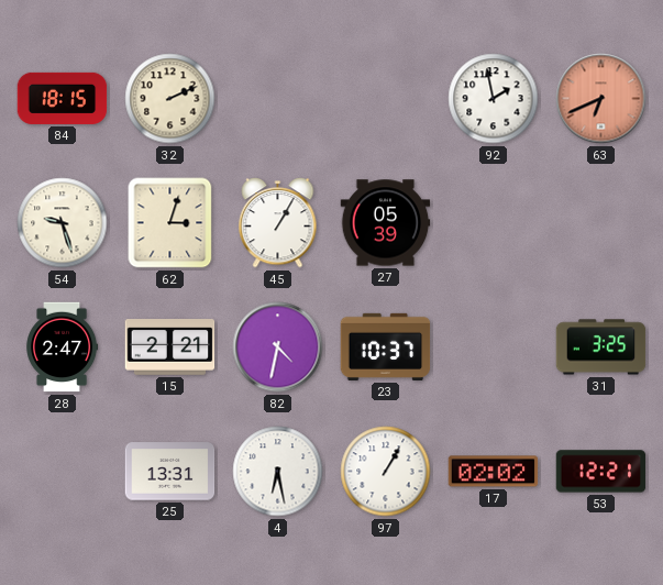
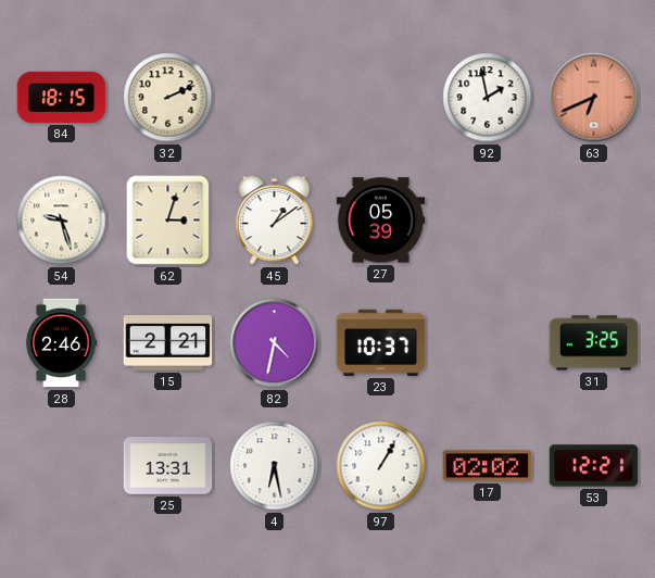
45: 1:05 -> 1:09
28: 2:47 -> 2:46
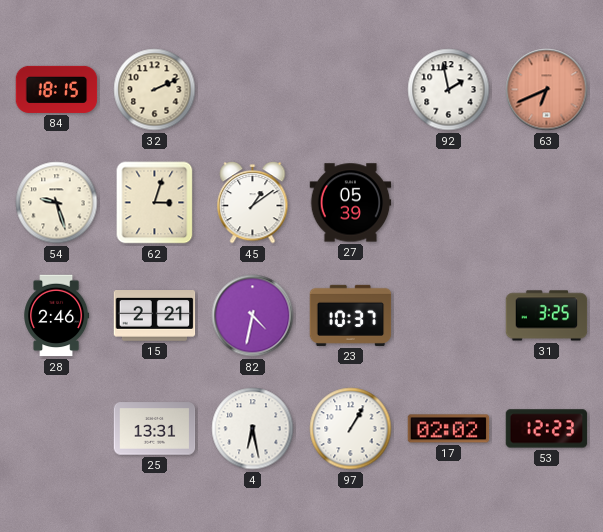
53: 12:21 -> 12:23
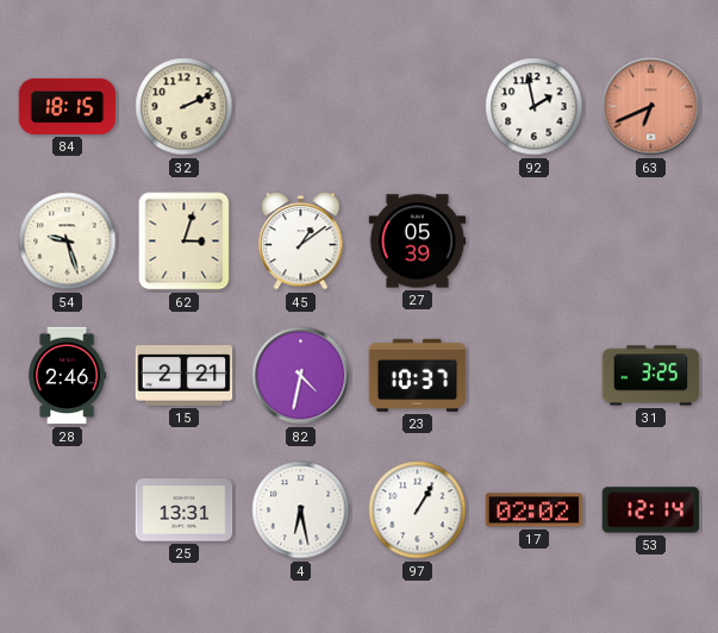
53: 12:23 -> 12:14
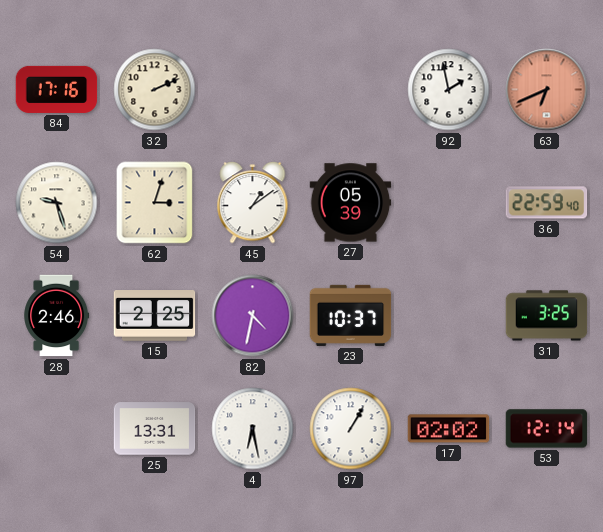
84: 18:15 -> 17:16
36: none -> 22:59
15: 2:21 -> 2:25
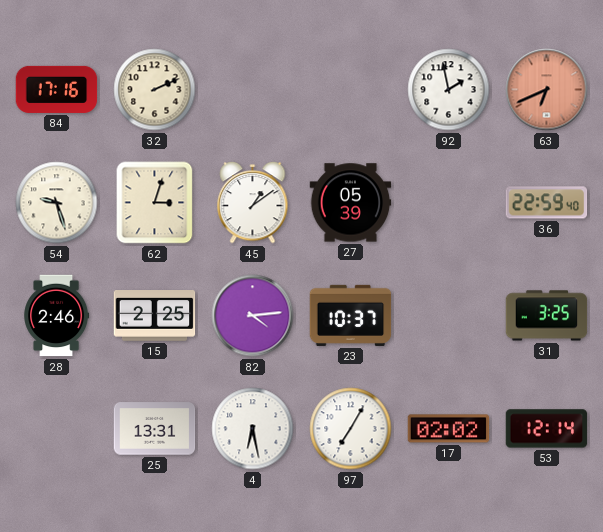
82: 4:32 -> 4:14
97: 1:05 -> 7:05
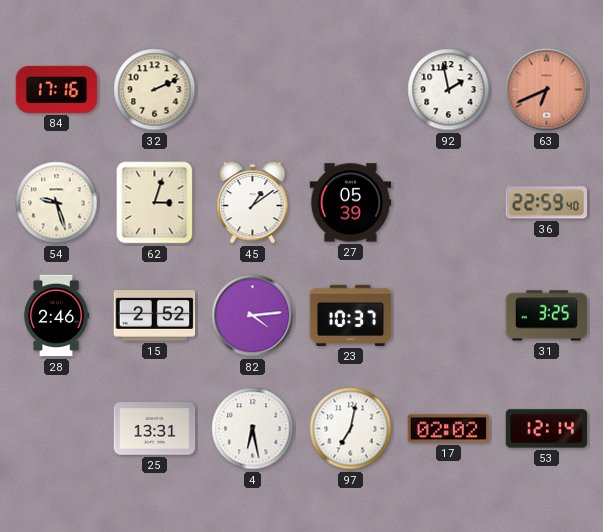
15: 2:25 -> 2:52
97: 7:05 -> 7:02
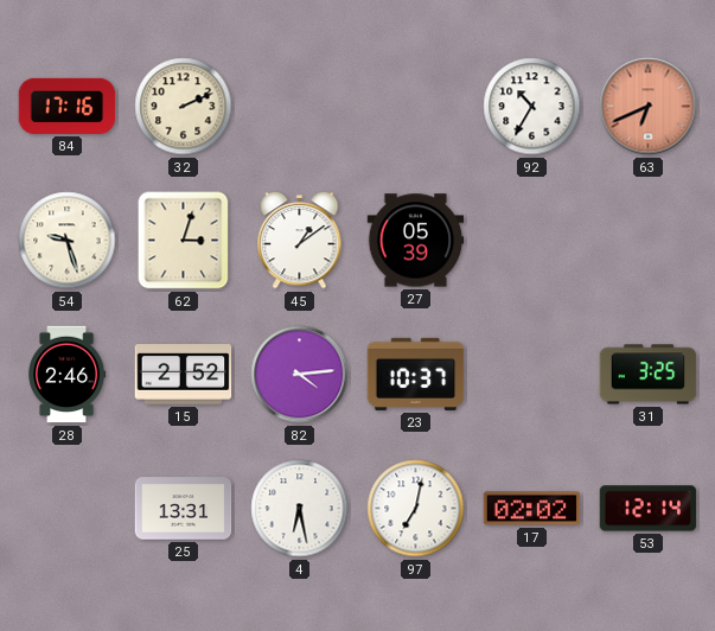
92: 1:58 -> 10:35
36: 22:59 -> none
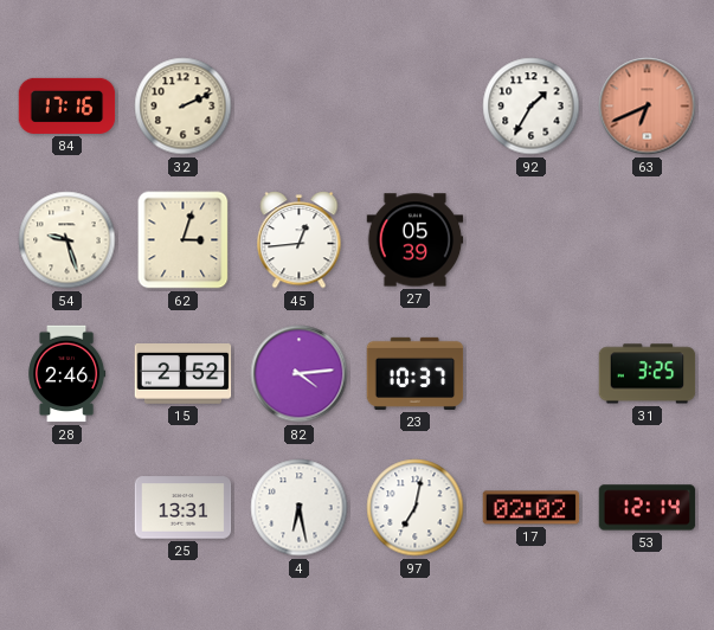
92: 10:35 -> 1:35
45: 1:09 -> 12:44
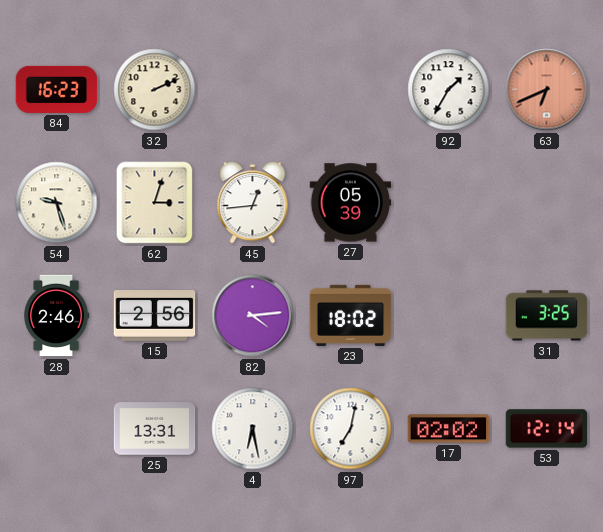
84: 17:16 -> 16:23
15: 2:52 -> 2:56
23: 10:37 -> 18:02
